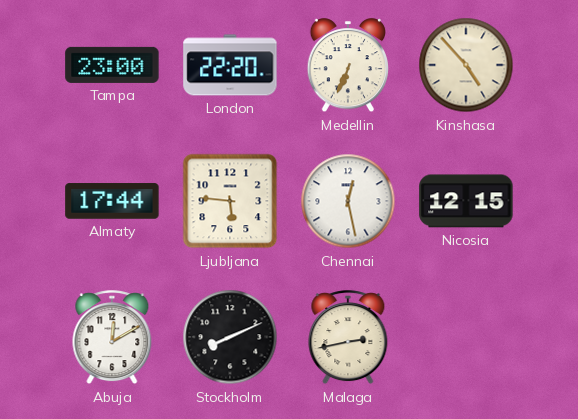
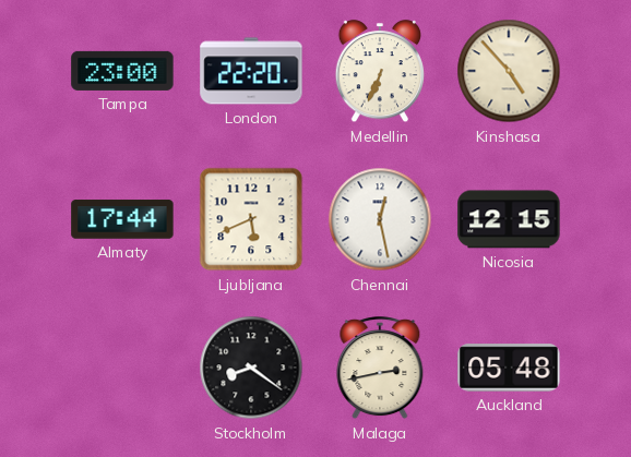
Ljubljana: 5:46 -> 5:41
Abuja: 12:10 -> none
Stockholm: 8:11 -> 8:21
Auckland: none -> 05:48
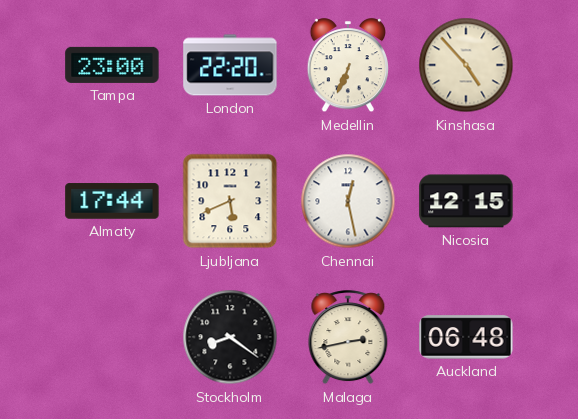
Auckland: 05:48 -> 06:48
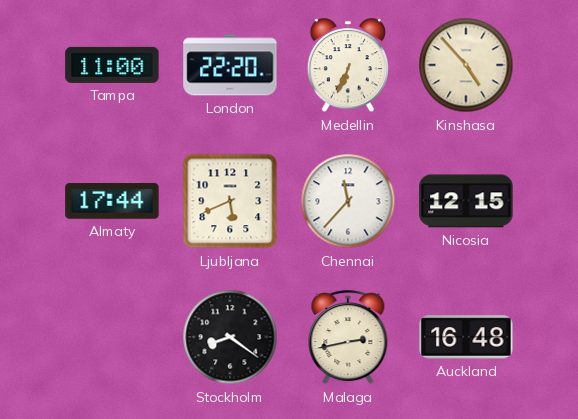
Tampa: 23:00 -> 11:00
Chennai: 12:28 -> 11:37
Auckland: 06:48 -> 16:48
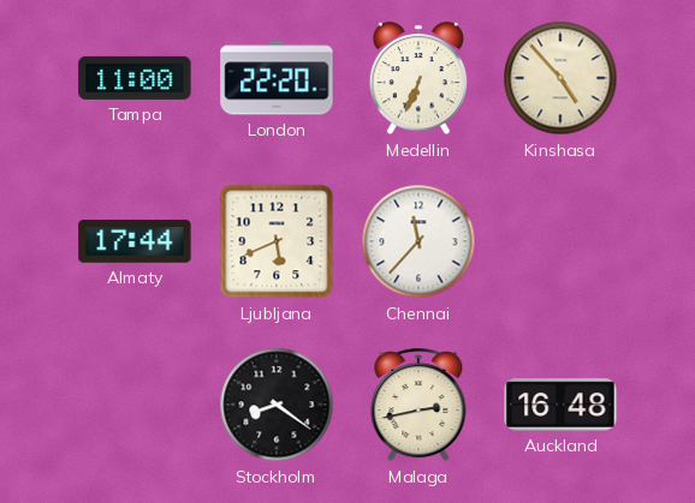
Nicosia: 12:15 -> none
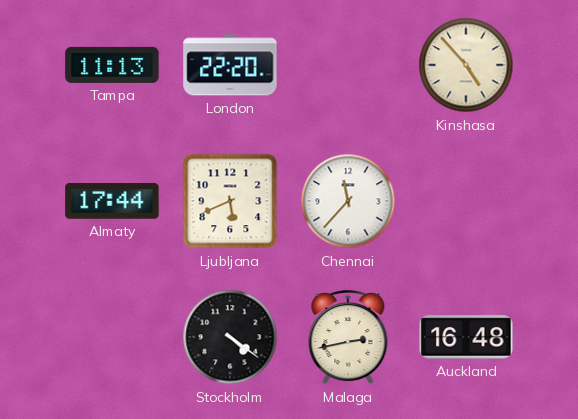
Tampa: 11:00 -> 11:13
Medellin: 6:34 -> none
Stockholm: 8:21 -> 4:21
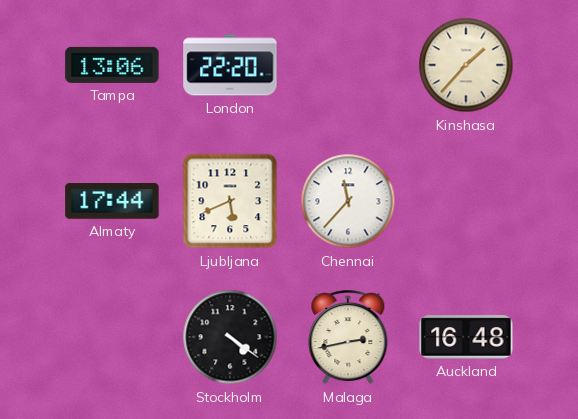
Tampa: 11:13 -> 13:06
Kinshasa: 4:53 -> 1:37
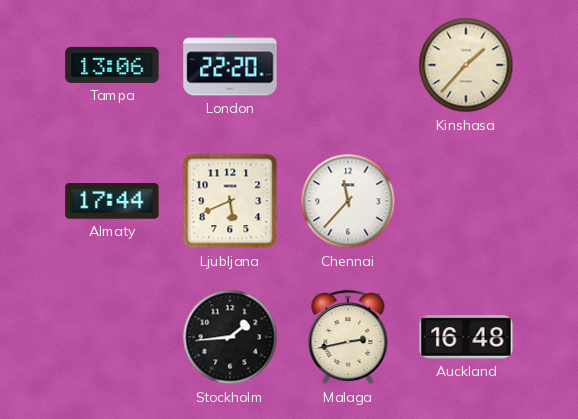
Stockholm: 4:21 -> 1:44
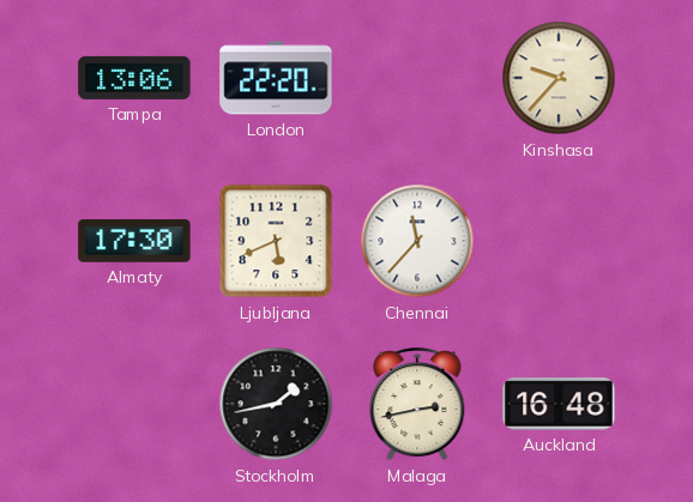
Kinshasa: 1:37 -> 9:37
Almaty: 17:44 -> 17:30
Stockholm: 1:44 -> 1:43
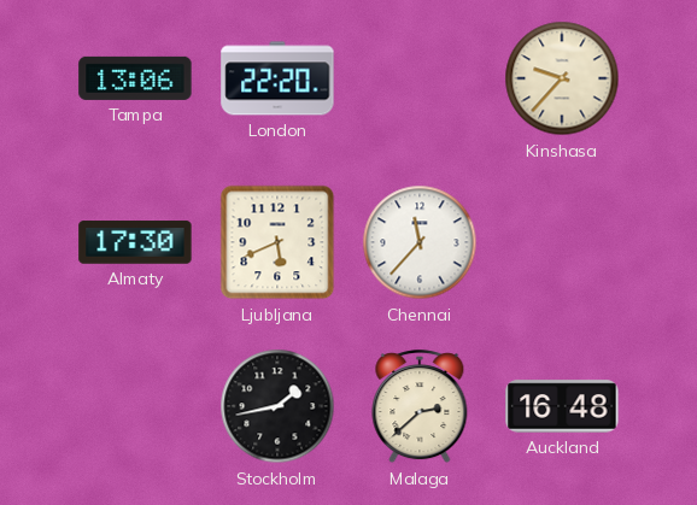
Malaga: 2:43 -> 2:38
